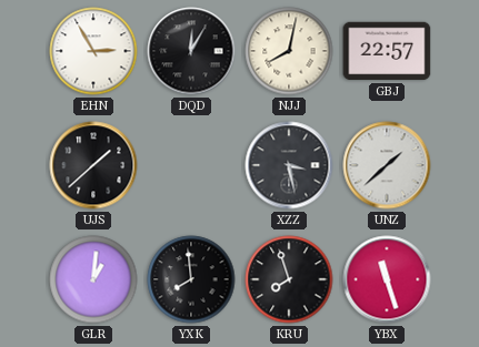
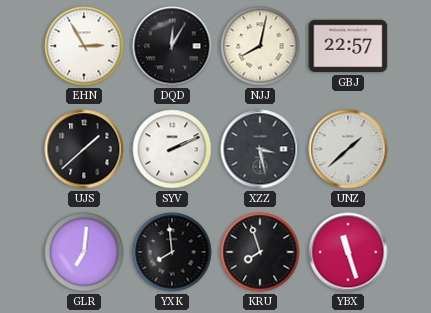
SYV: none -> 2:11
GLR: 1:01 -> 7:01
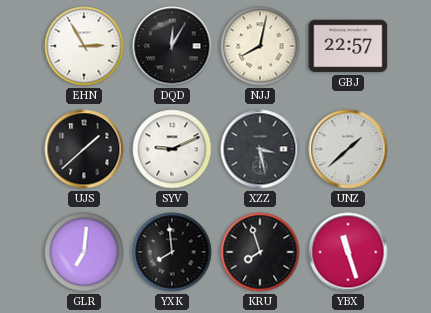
SYV: 2:11 -> 9:11
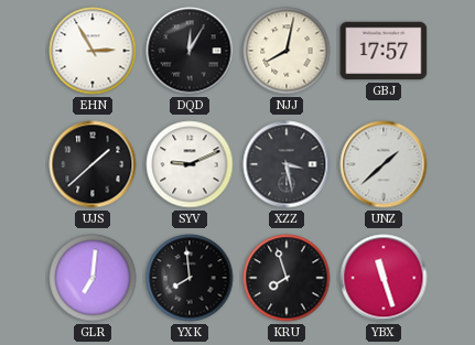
GBJ: 22:57 -> 17:57
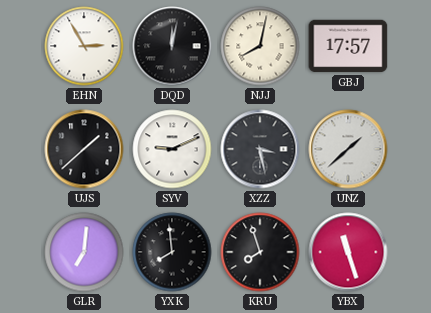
DQD: 12:05 -> 12:02
